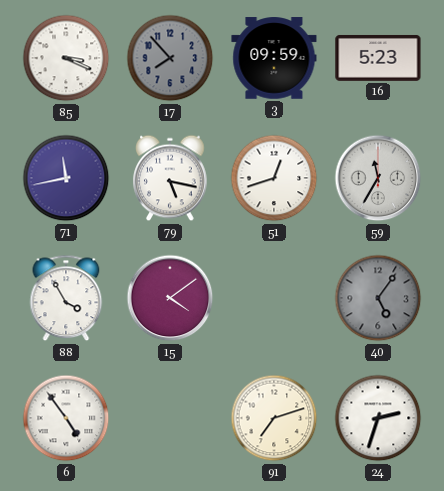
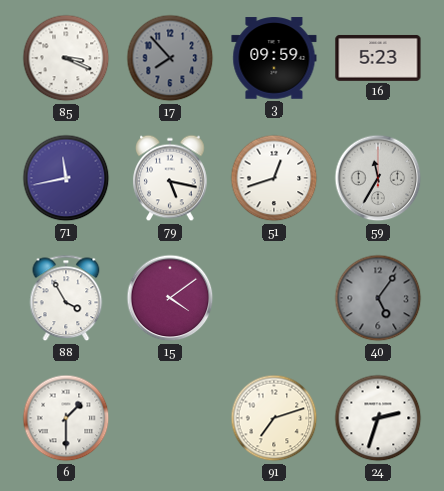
6: 4:54 -> 1:30
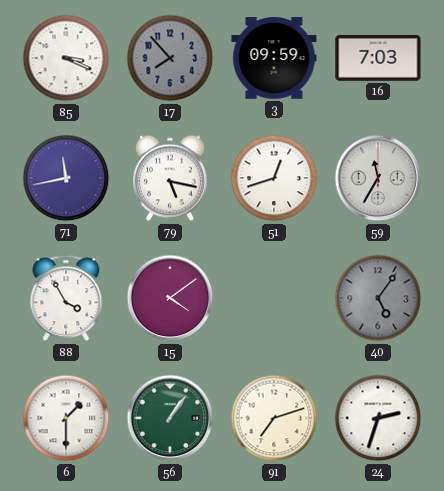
16: 5:23 -> 7:03
56: none -> 1:06
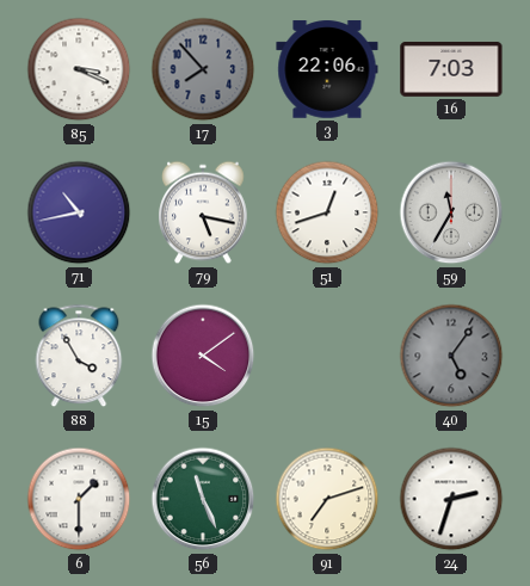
3: 09:59 -> 22:06
71: 11:43 -> 10:43
56: 1:06 -> 11:26
